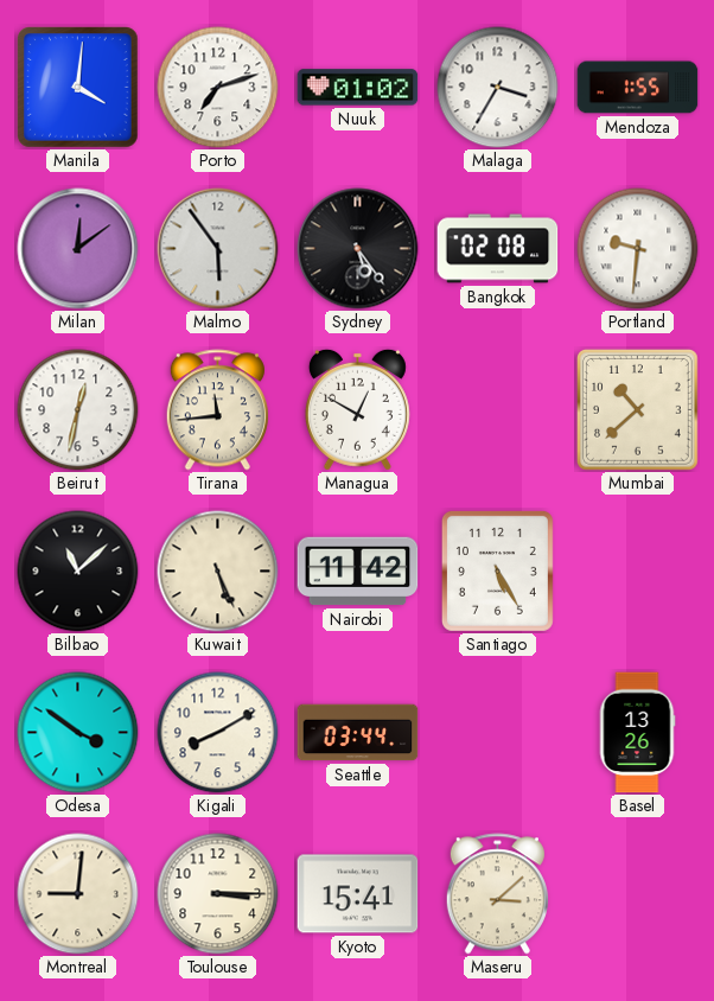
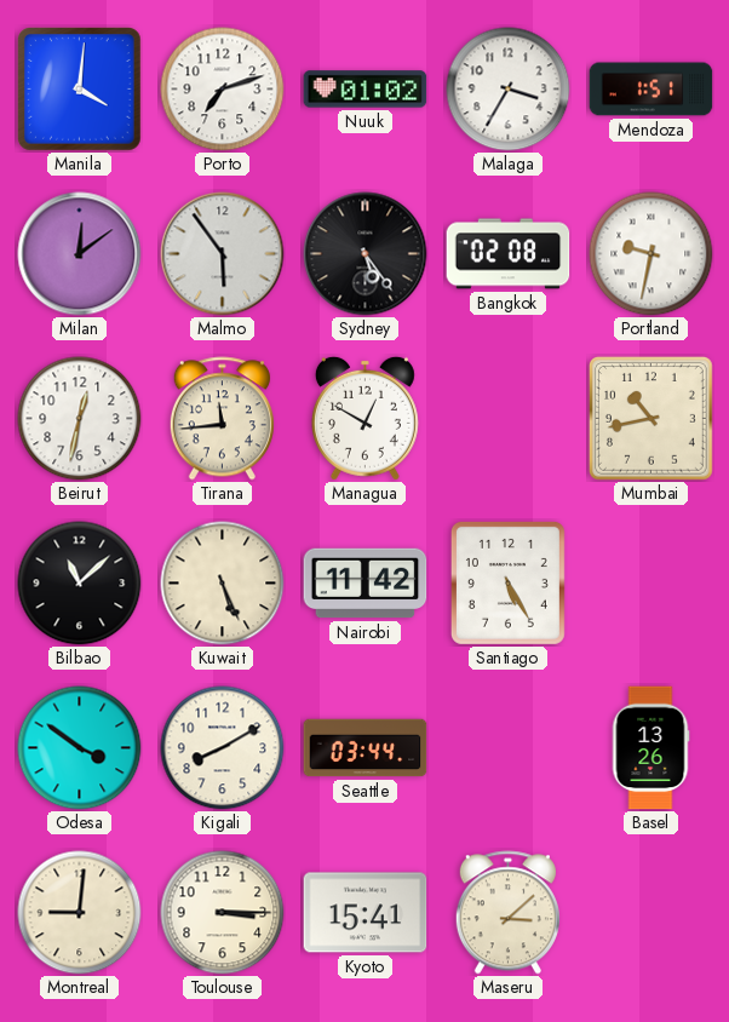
Mendoza: 1:55 -> 1:51
Portland: 9:31 -> 9:32
Mumbai: 10:38 -> 10:43
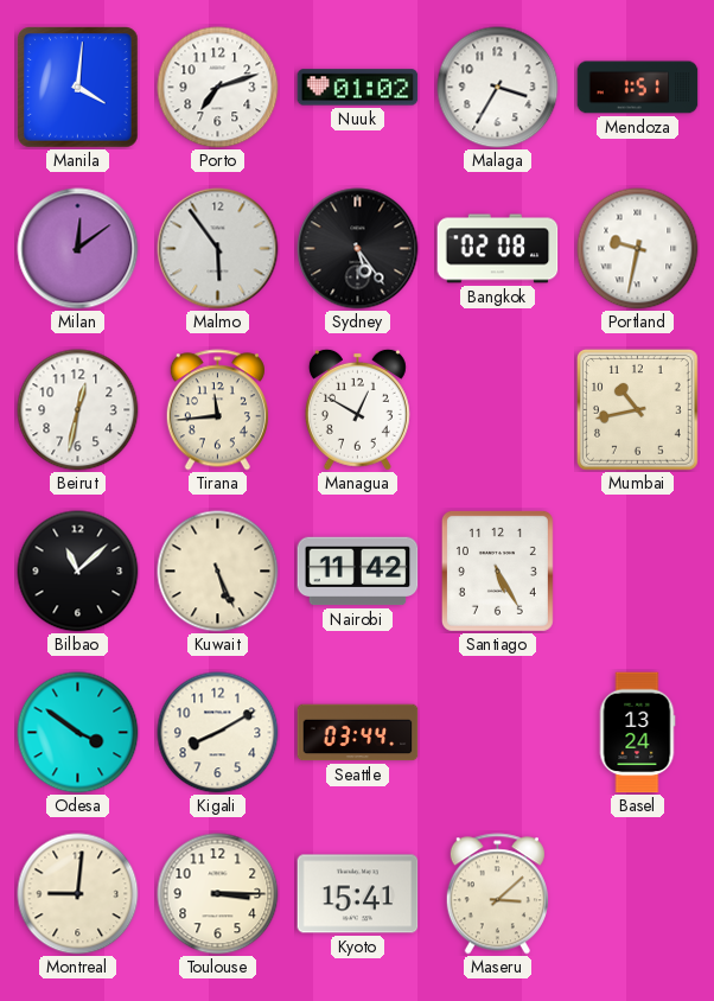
Basel: 13:26 -> 13:24
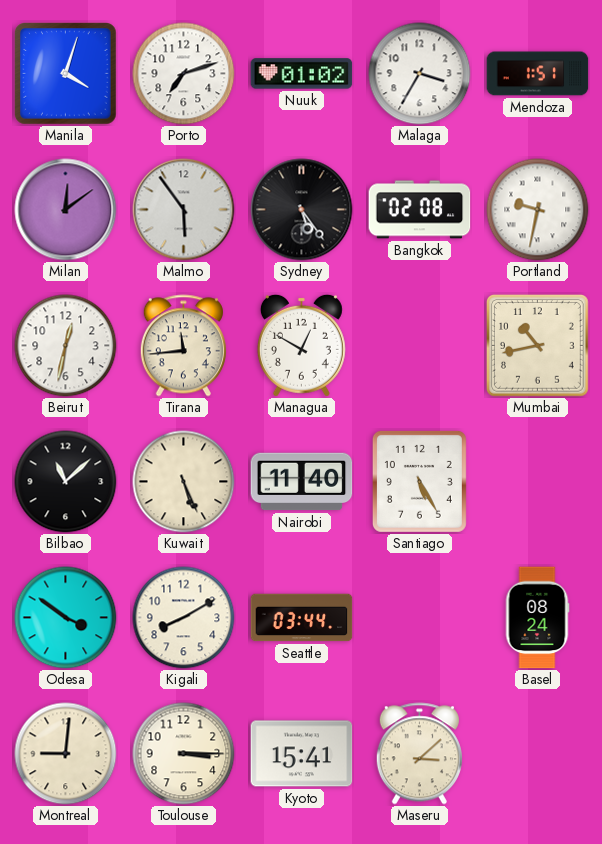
Manila: 4:01 -> 4:03
Nairobi: 11:42 -> 11:40
Basel: 13:24 -> 08:24
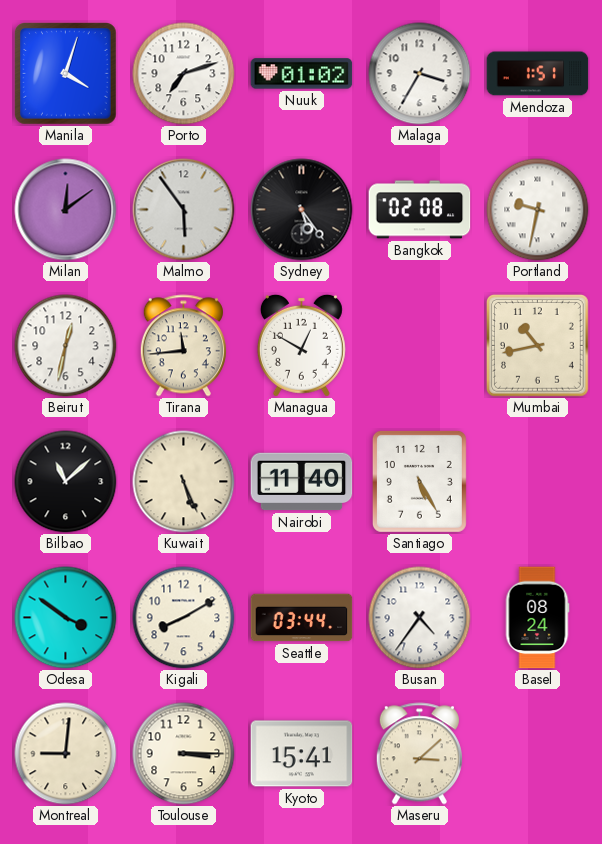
Busan: none -> 4:36
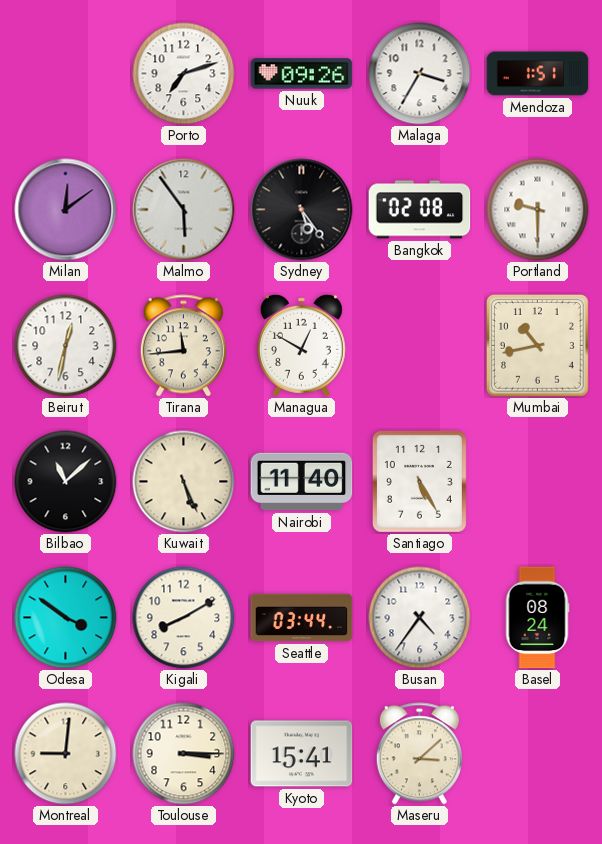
Manila: 4:03 -> none
Nuuk: 01:02 -> 09:26
Portland: 9:32 -> 9:30
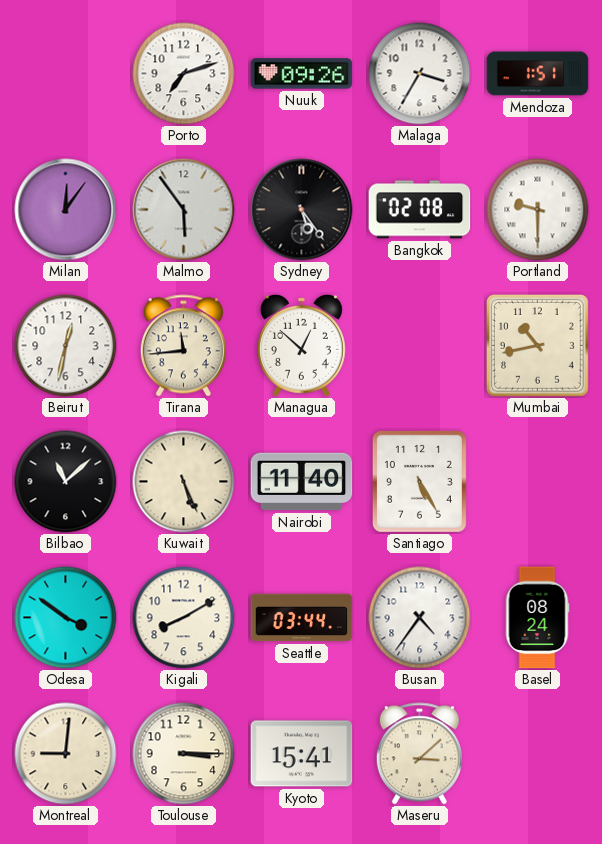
Milan: 12:09 -> 12:06
Managua: 12:50 -> 12:52
